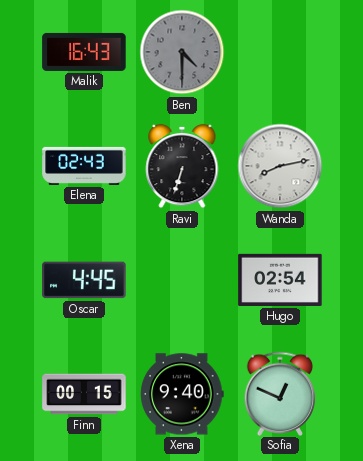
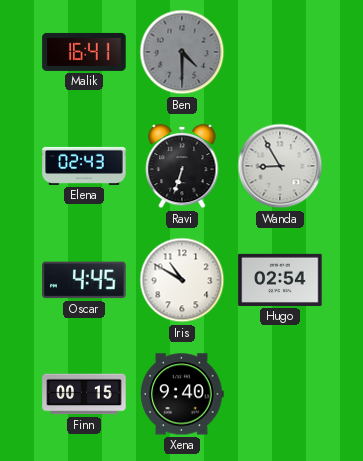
Malik: 16:43 -> 16:41
Wanda: 8:13 -> 8:55
Iris: none -> 10:50
Sofia: 12:49 -> none
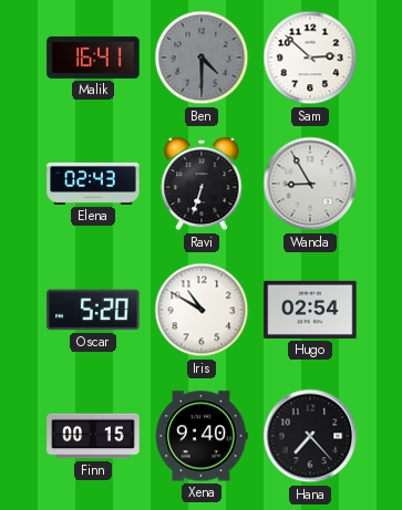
Sam: none -> 2:52
Oscar: 4:45 -> 5:20
Hana: none -> 7:23
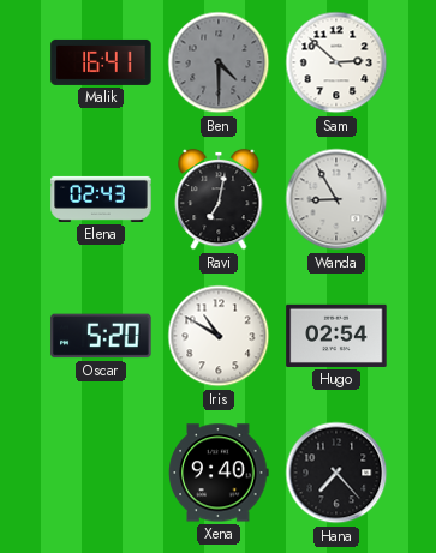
Ravi: 6:33 -> 7:02
Finn: 00:15 -> none
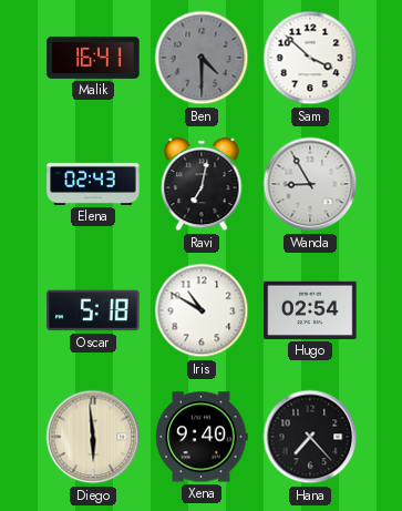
Sam: 2:52 -> 3:52
Oscar: 5:20 -> 5:18
Diego: none -> 5:59
